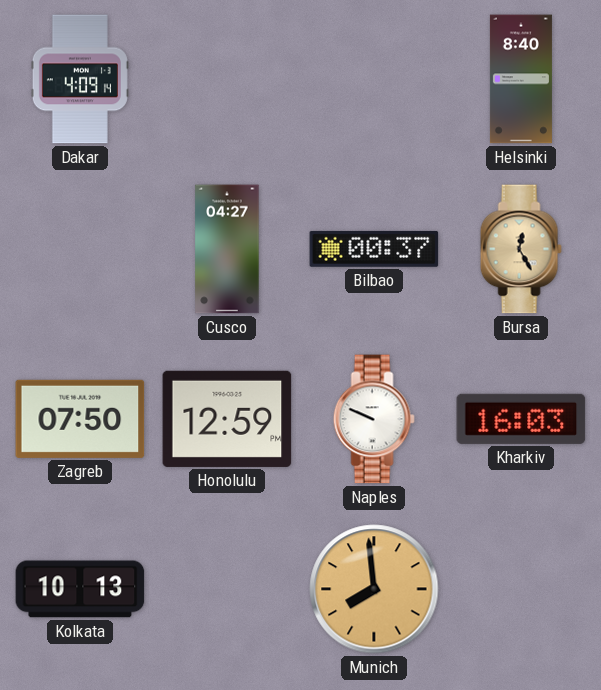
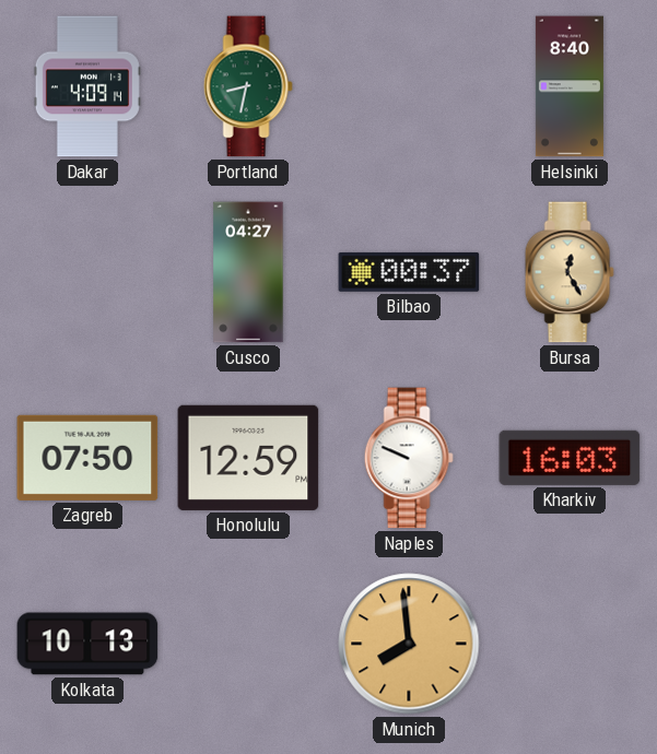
Portland: none -> 8:32
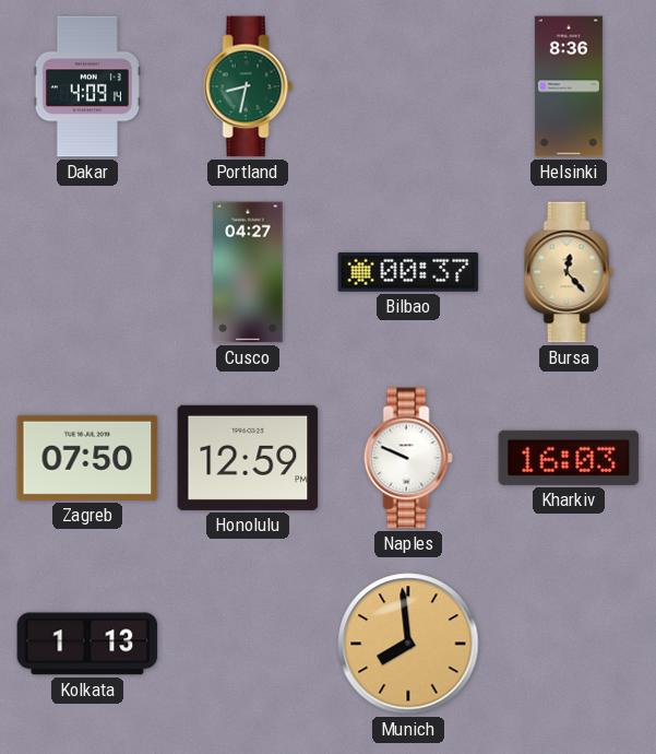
Helsinki: 8:40 -> 8:36
Bursa: 12:25 -> 12:23
Kolkata: 10:13 -> 1:13
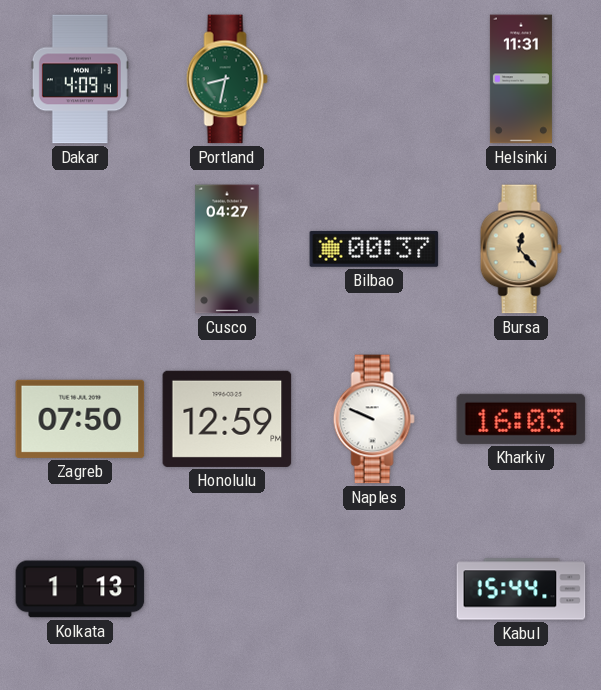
Helsinki: 8:36 -> 11:31
Munich: 7:59 -> none
Kabul: none -> 15:44
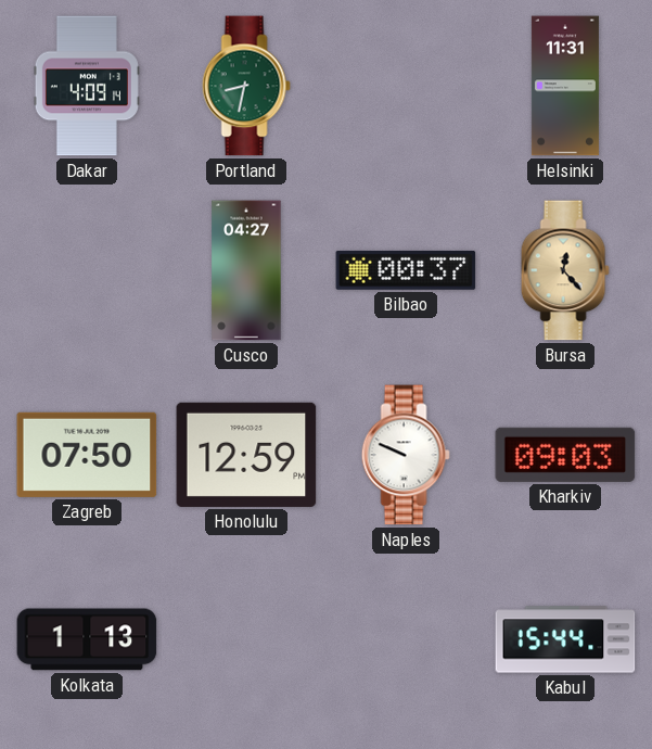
Kharkiv: 16:03 -> 09:03
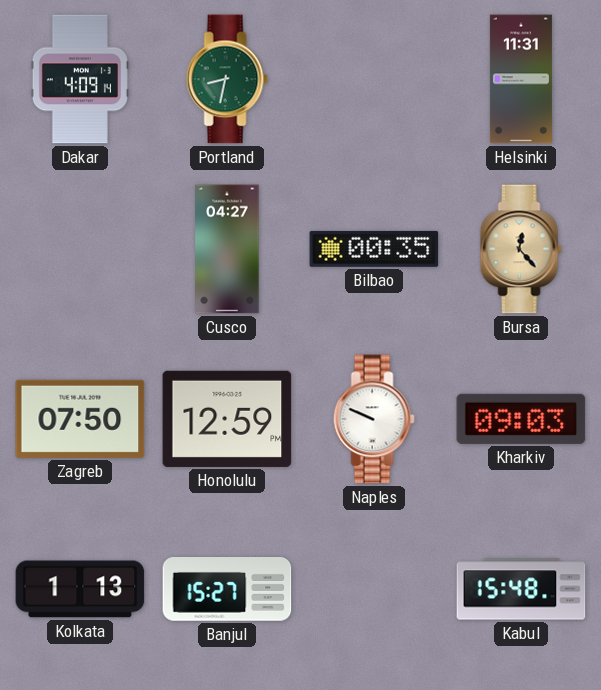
Bilbao: 00:37 -> 00:35
Banjul: none -> 15:27
Kabul: 15:44 -> 15:48
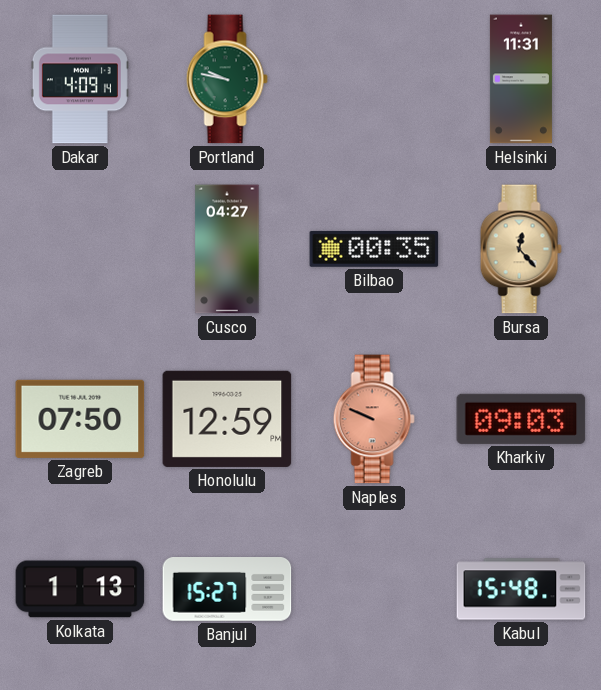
Portland: 8:32 -> 9:47
Naples dial: white -> salmon
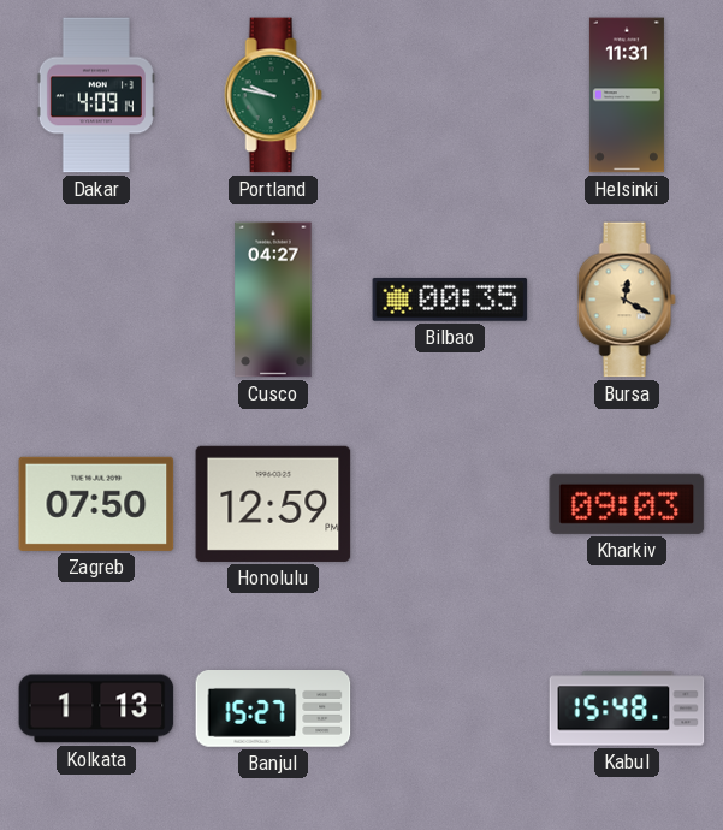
Bursa: 12:23 -> 12:20
Naples: 9:49 -> none
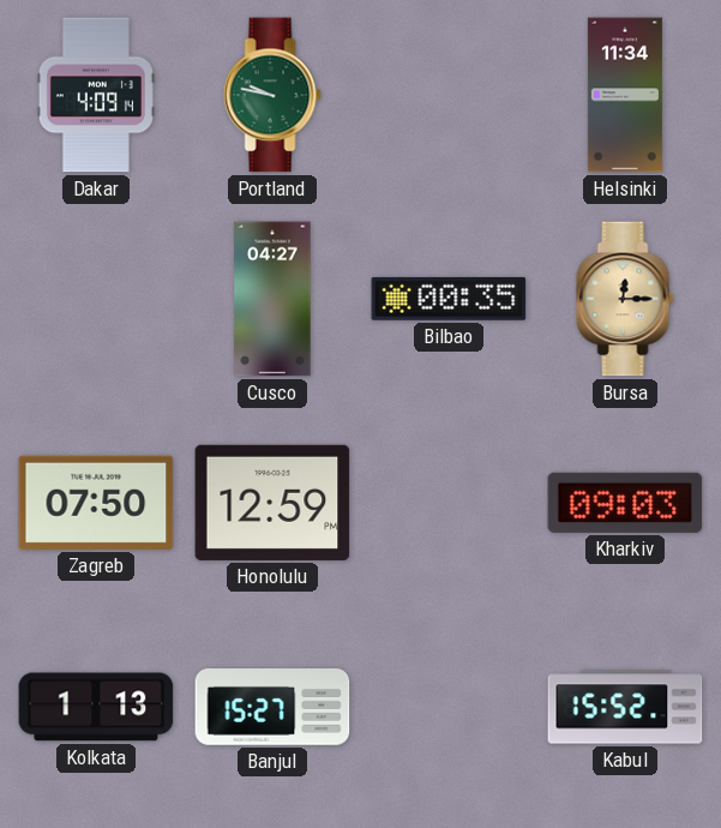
Helsinki: 11:31 -> 11:34
Bursa: 12:20 -> 12:15
Kabul: 15:48 -> 15:52
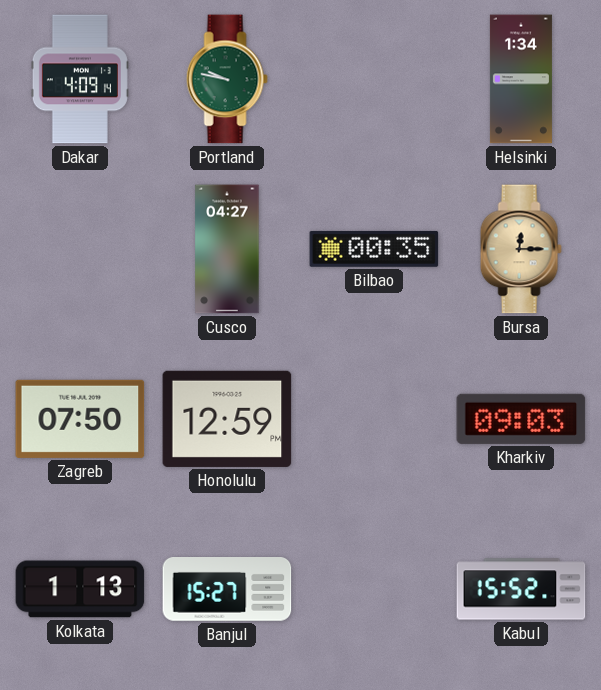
Helsinki: 11:34 -> 1:34
